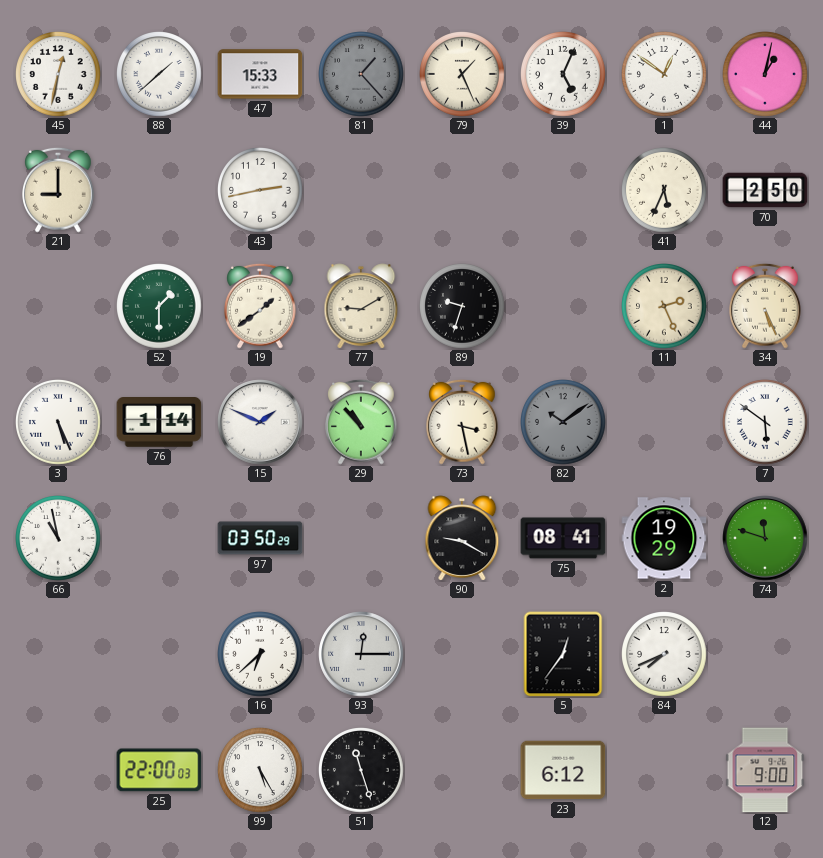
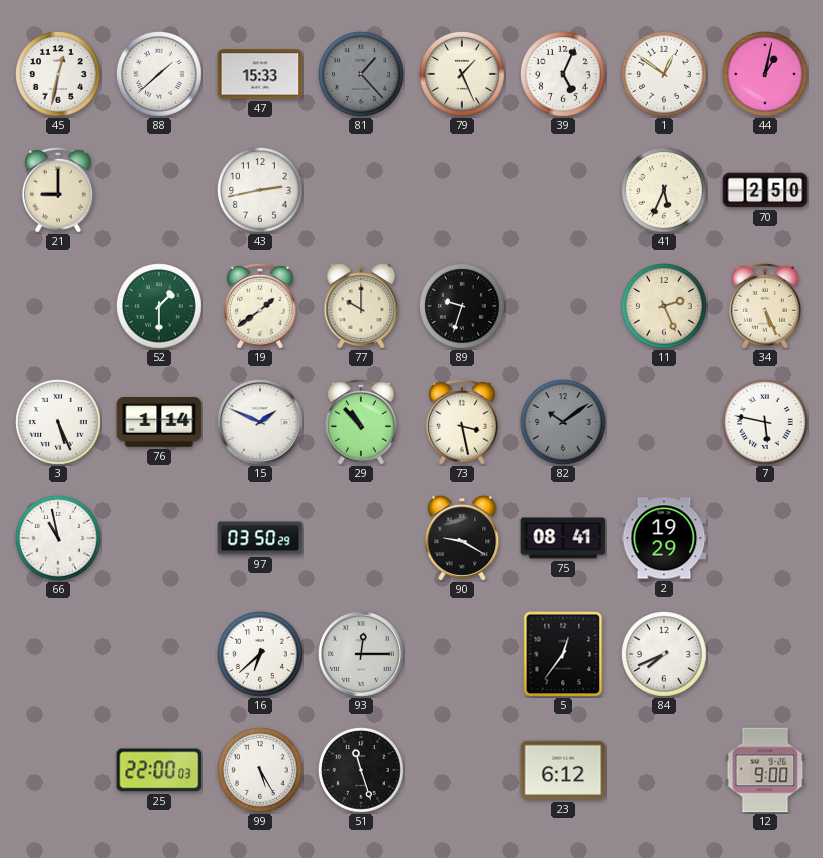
77: 9:10 -> 10:00
7: 5:51 -> 5:47
74: 11:48 -> none
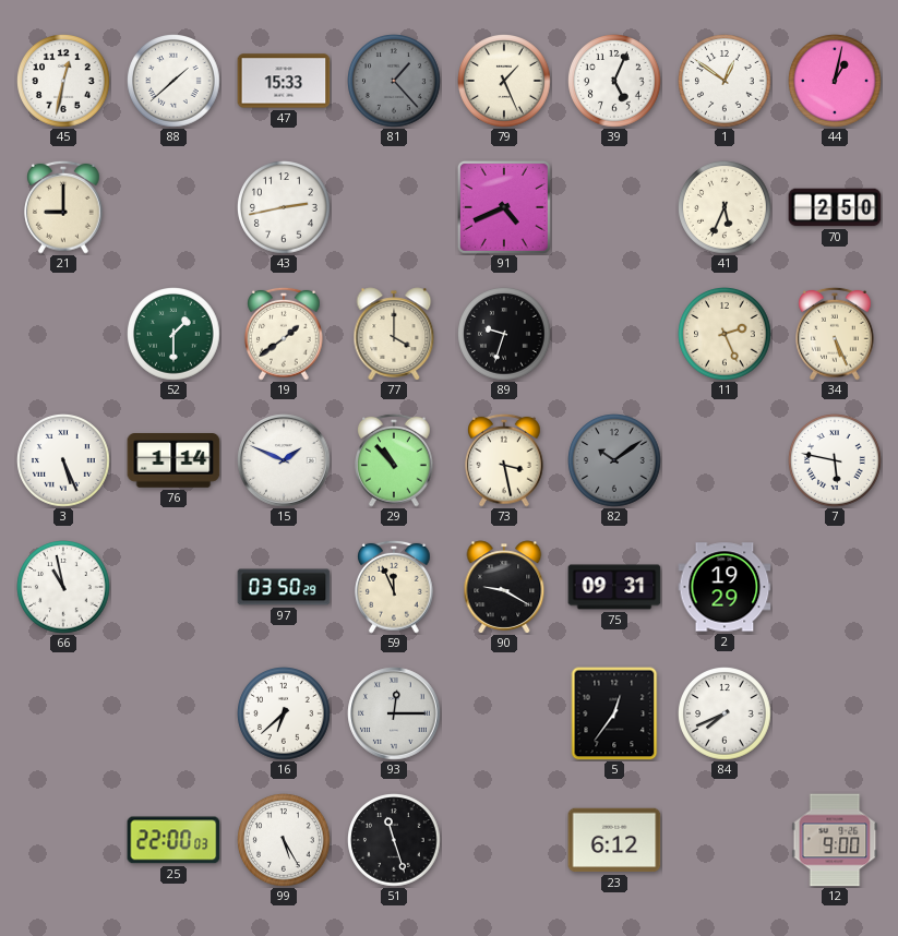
91: none -> 4:41
77: 10:00 -> 4:00
59: none -> 11:56
75: 08:41 -> 09:31
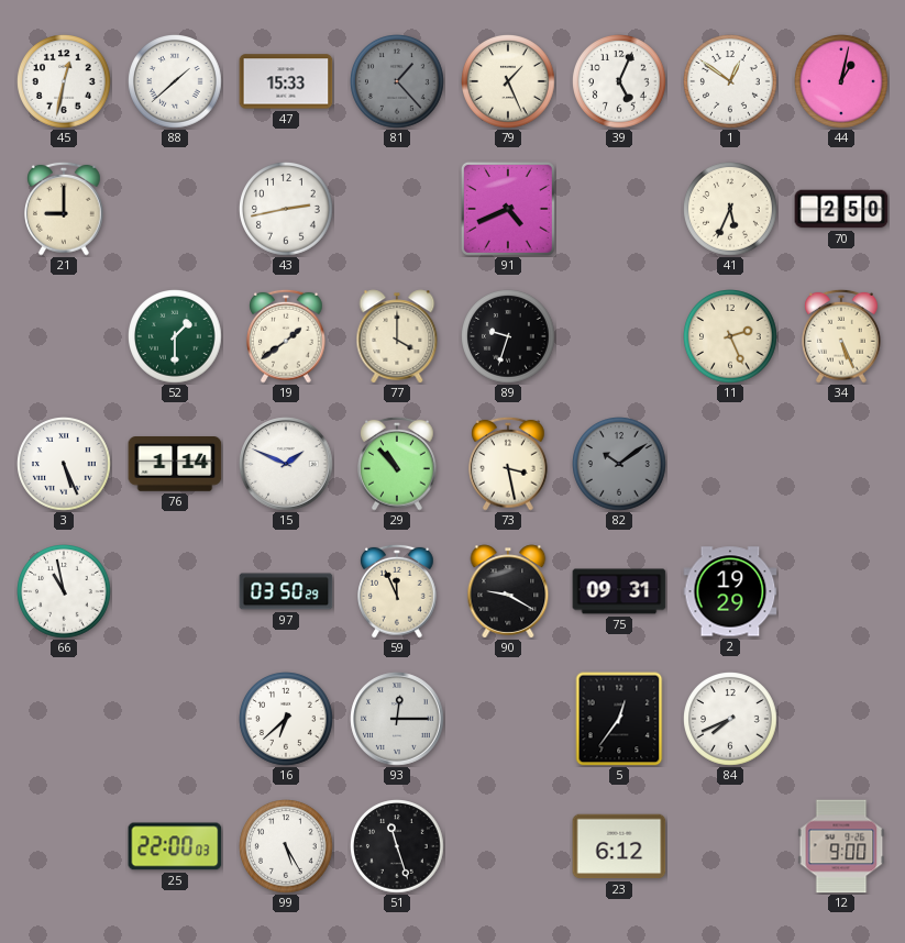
7: 5:47 -> none
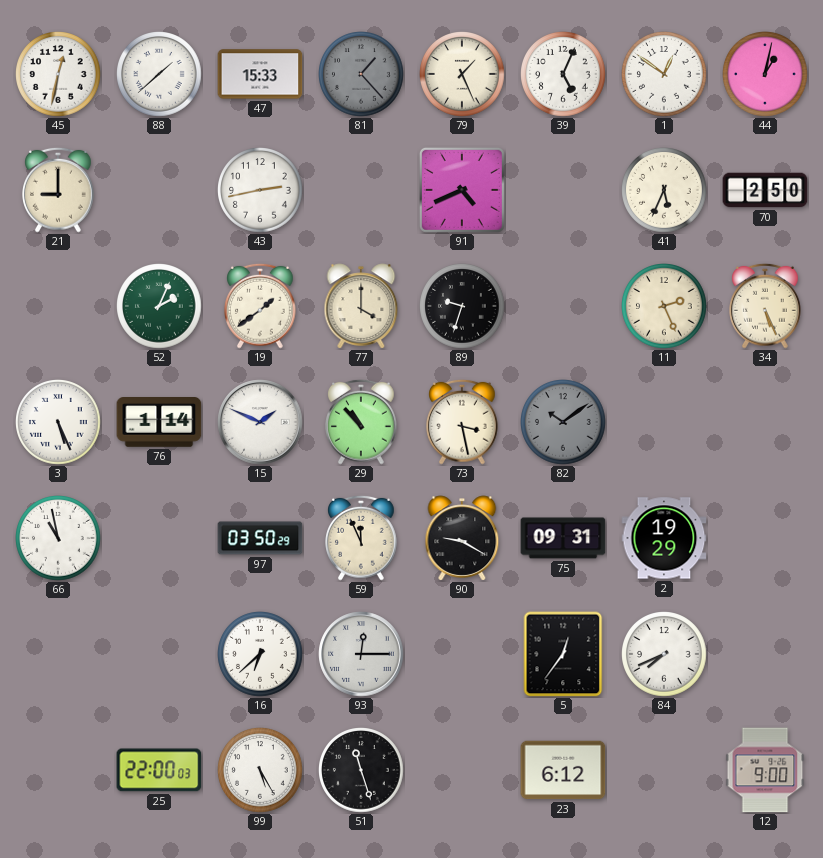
52: 1:30 -> 2:04
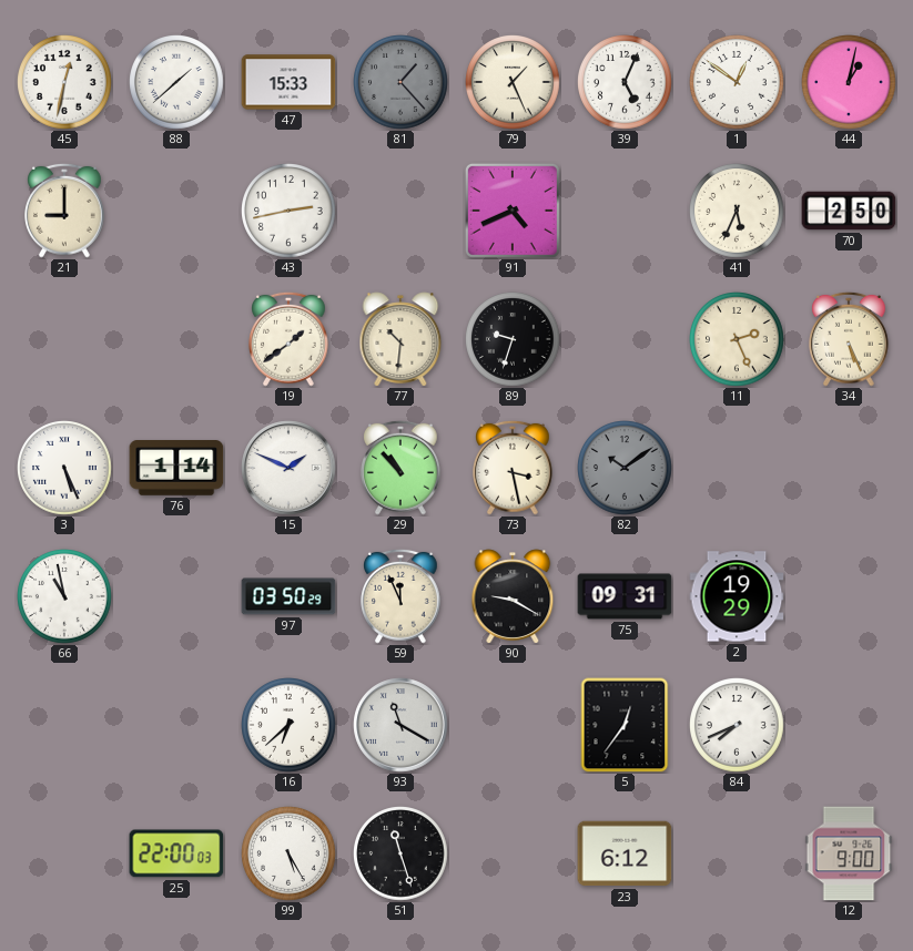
52: 2:04 -> none
77: 4:00 -> 10:31
93: 12:15 -> 11:20
